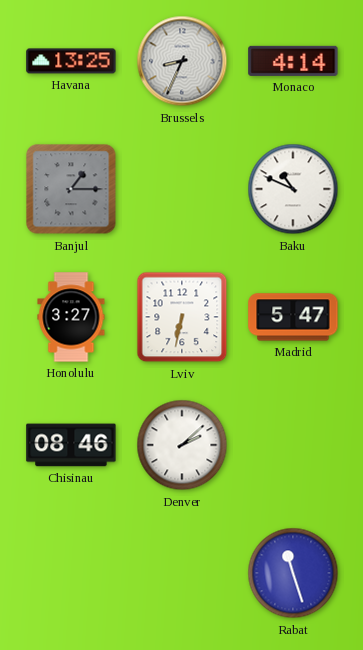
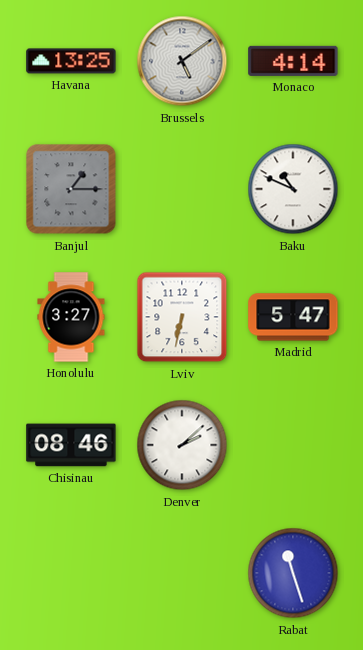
Brussels: 8:34 -> 5:09
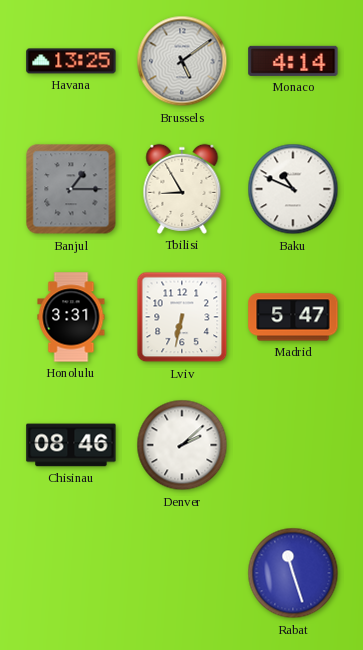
Tbilisi: none -> 8:55
Honolulu: 3:27 -> 3:31
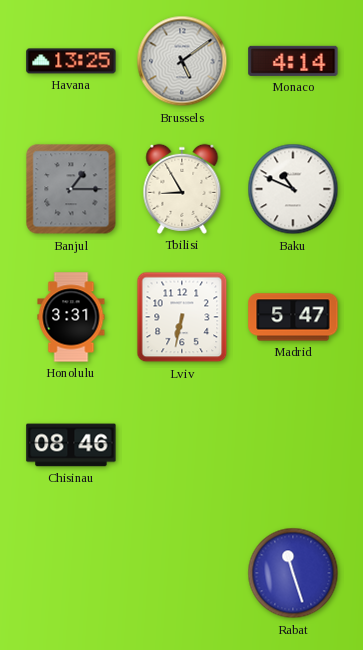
Denver: 2:08 -> none
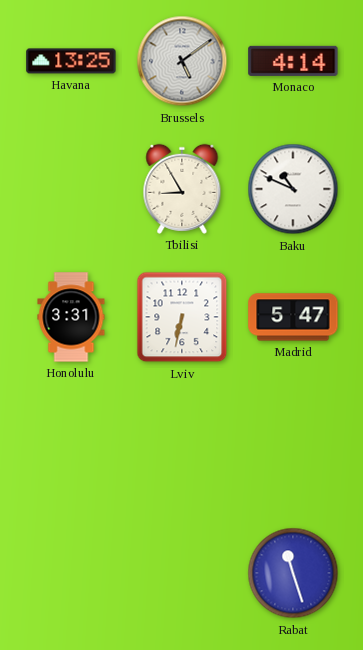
Banjul: 1:15 -> none
Chisinau: 08:46 -> none
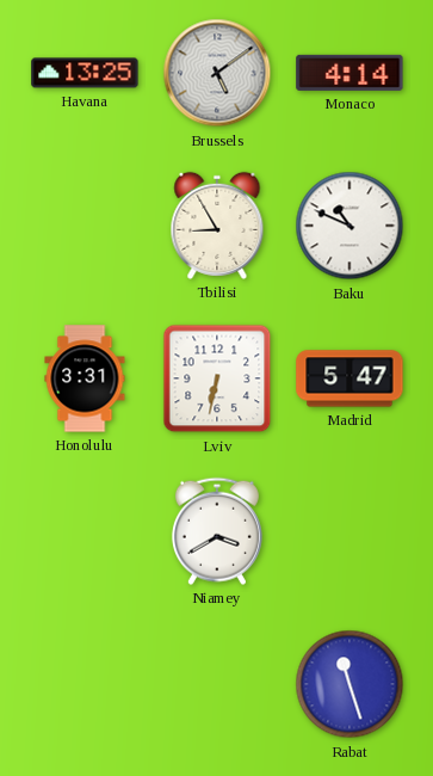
Niamey: none -> 3:40
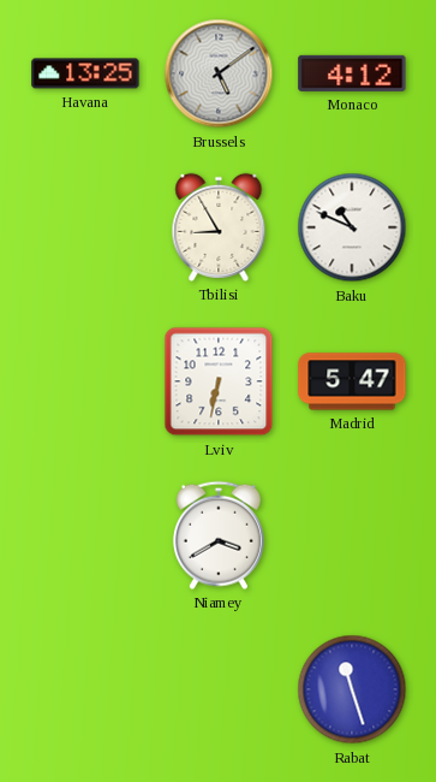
Monaco: 4:14 -> 4:12
Honolulu: 3:31 -> none
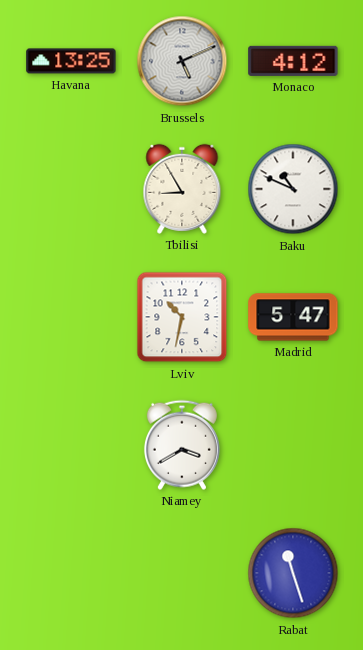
Brussels: 5:09 -> 5:11
Lviv: 6:32 -> 10:32
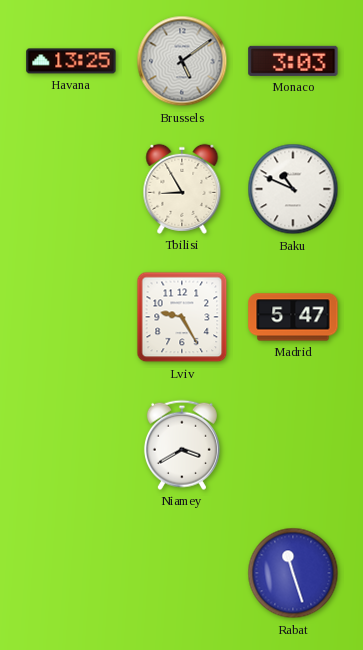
Brussels: 5:11 -> 5:09
Monaco: 4:12 -> 3:03
Lviv: 10:32 -> 9:25
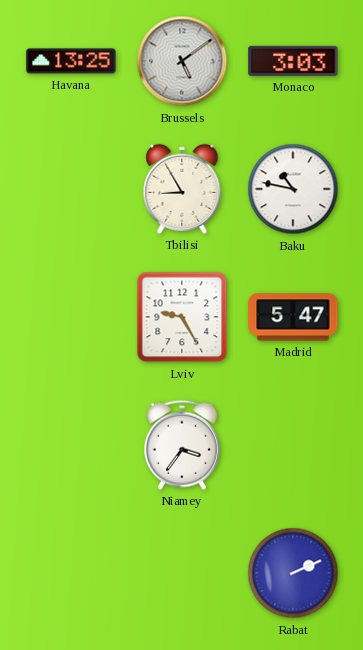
Baku: 10:49 -> 10:47
Niamey: 3:40 -> 3:36
Rabat: 11:27 -> 2:11
